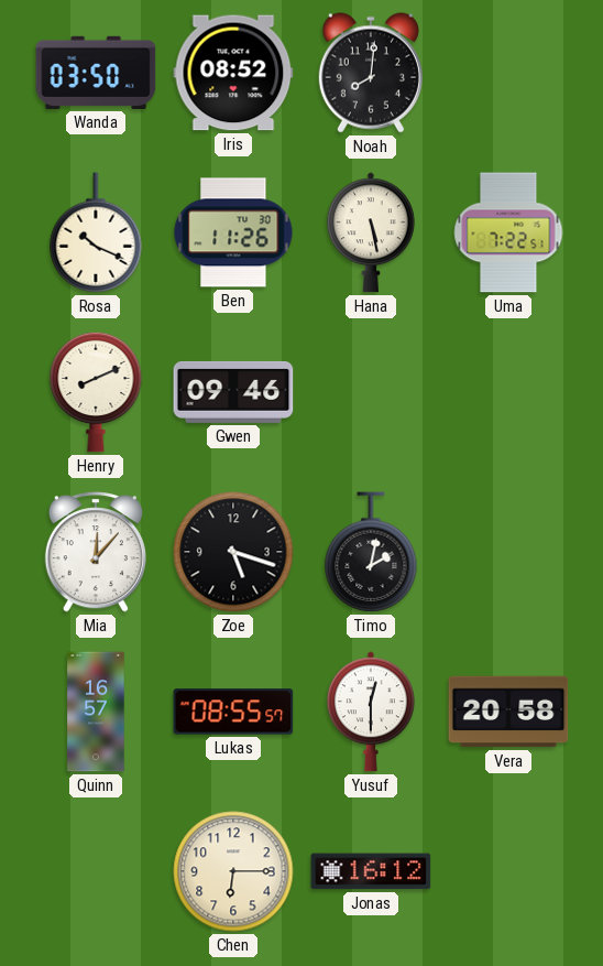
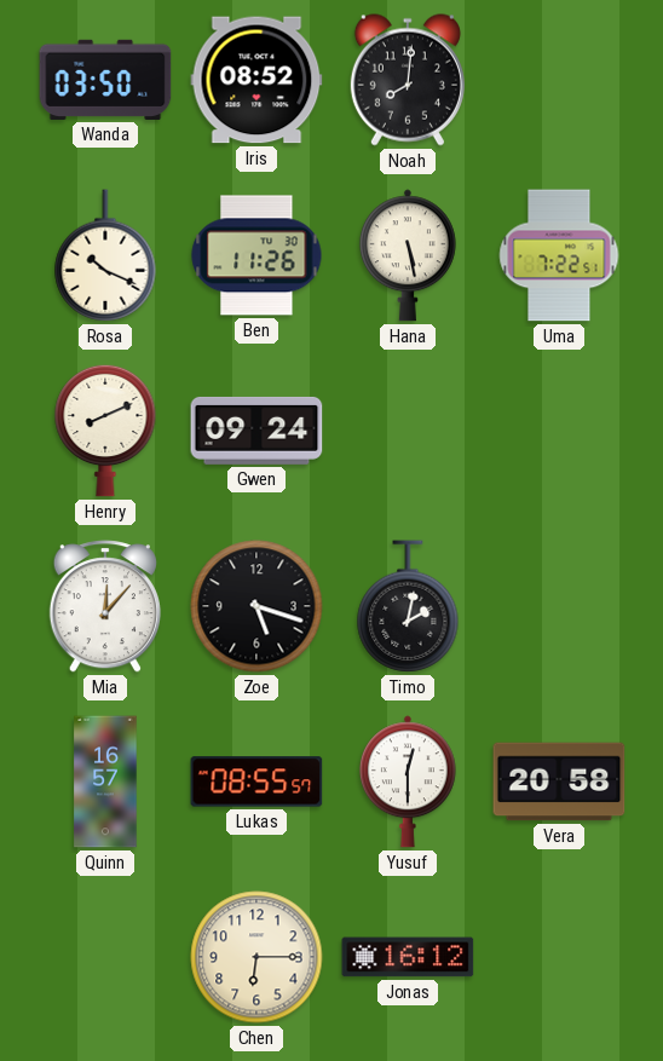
Gwen: 09:46 -> 09:24
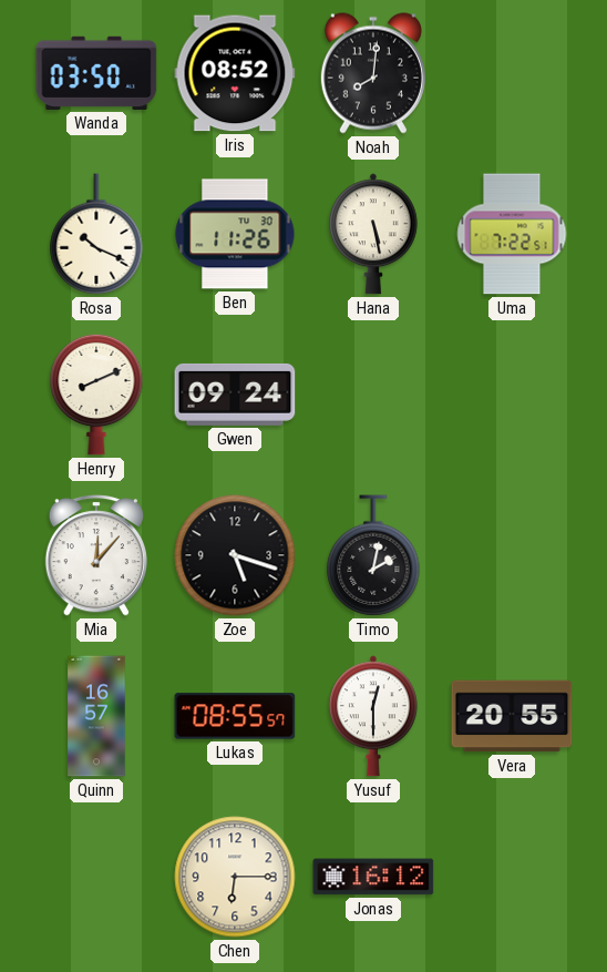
Vera: 20:58 -> 20:55
